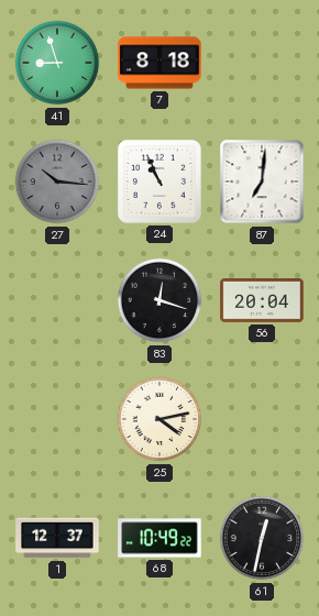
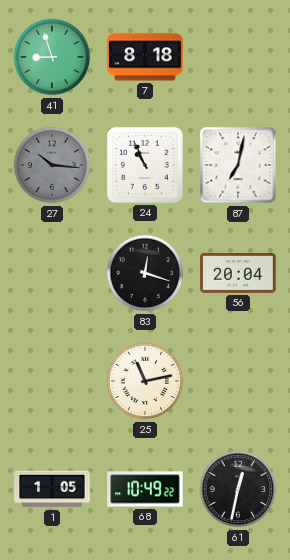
87: 7:01 -> 7:02
25: 4:13 -> 11:13
1: 12:37 -> 1:05
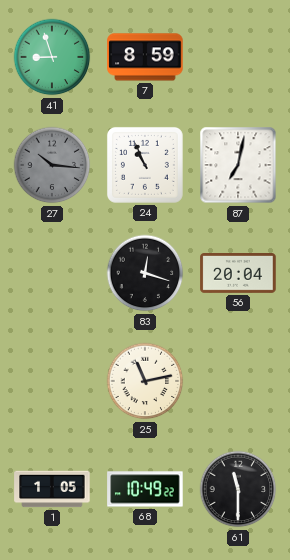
7: 8:18 -> 8:59
61: 12:32 -> 11:30
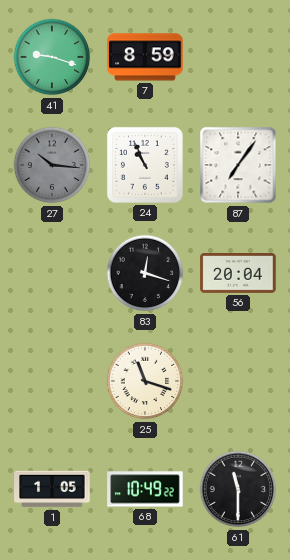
41: 8:57 -> 9:18
87: 7:02 -> 7:06
25: 11:13 -> 11:18
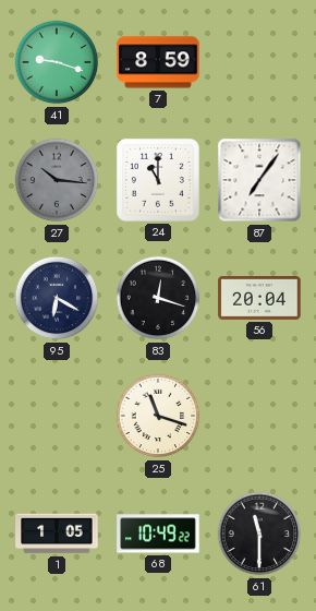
24: 10:56 -> 11:00
95: none -> 6:20
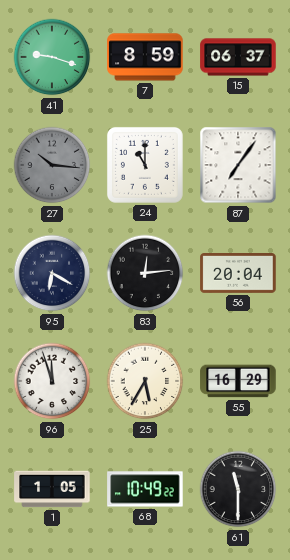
15: none -> 06:37
83: 12:18 -> 12:14
96: none -> 11:57
25: 11:18 -> 5:35
55: none -> 16:29
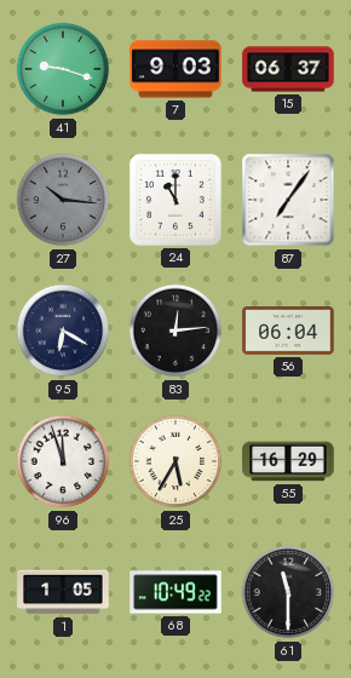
7: 8:59 -> 9:03
56: 20:04 -> 06:04
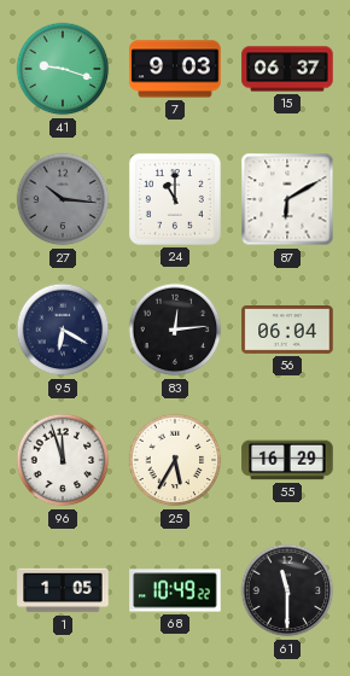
87: 7:06 -> 6:10
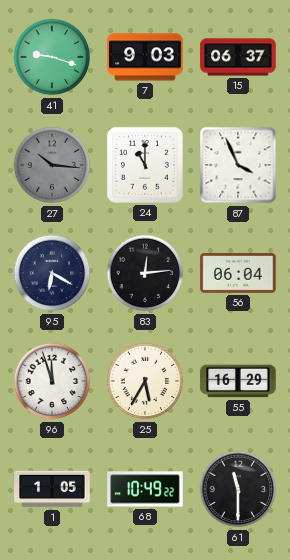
87: 6:10 -> 3:56
